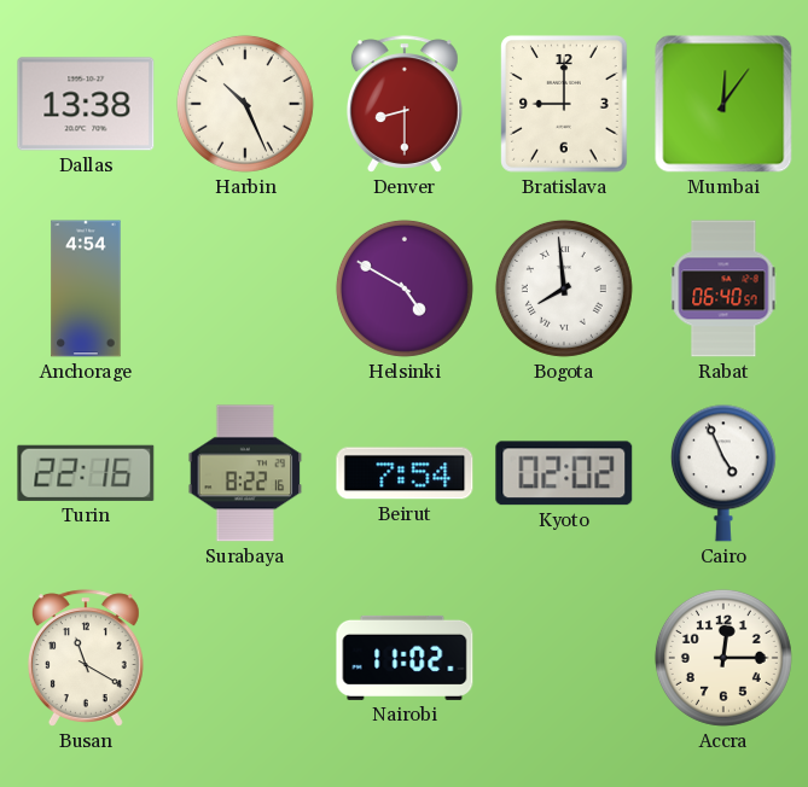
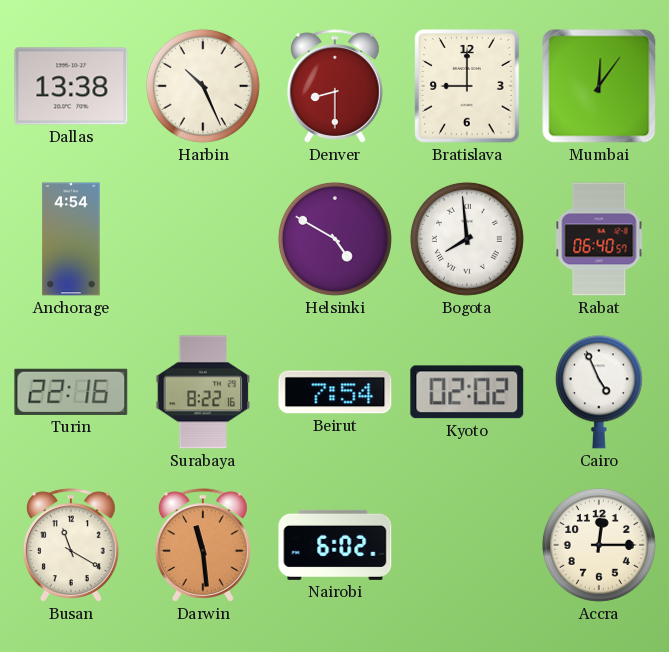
Darwin: none -> 11:29
Nairobi: 11:02 -> 6:02
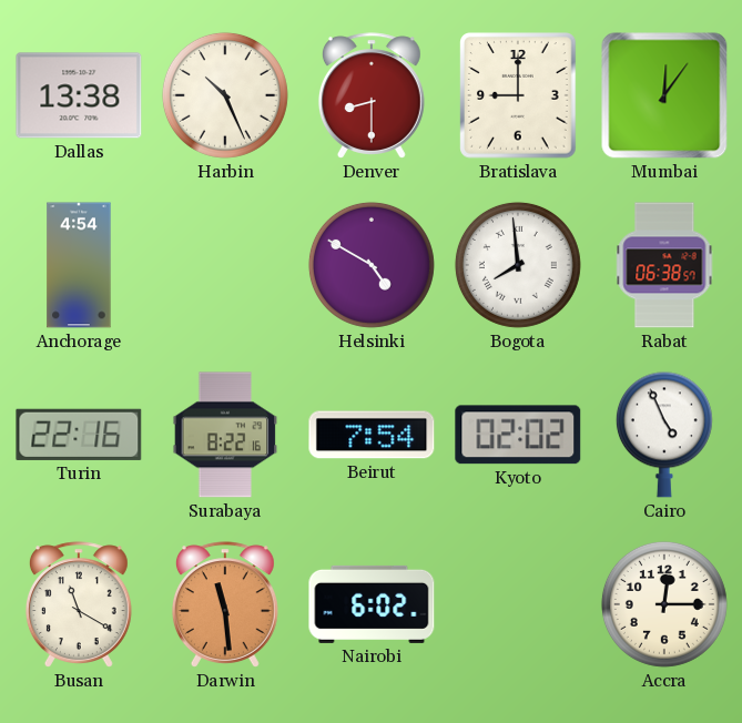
Rabat: 06:40 -> 06:38
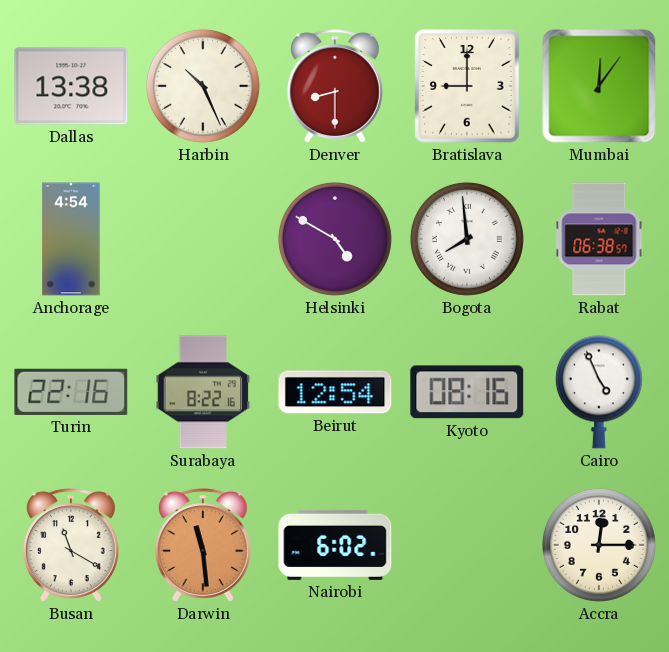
Beirut: 7:54 -> 12:54
Kyoto: 02:02 -> 08:16
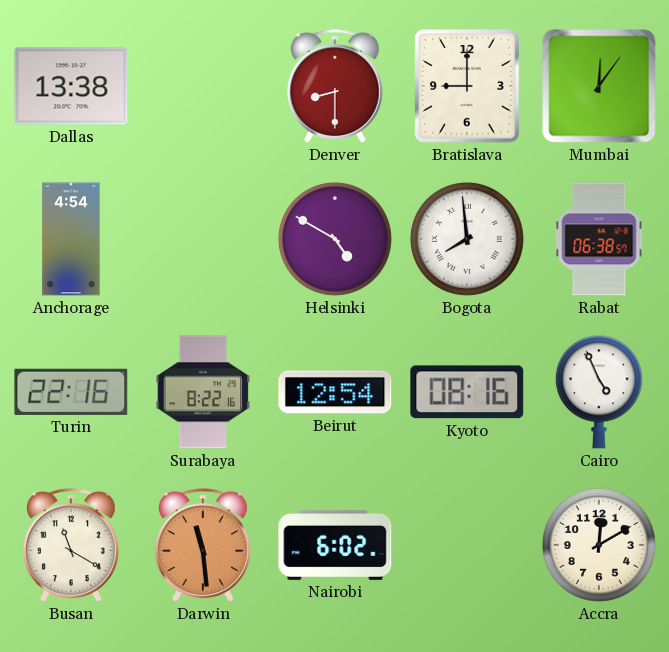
Harbin: 10:26 -> none
Accra: 12:15 -> 12:10
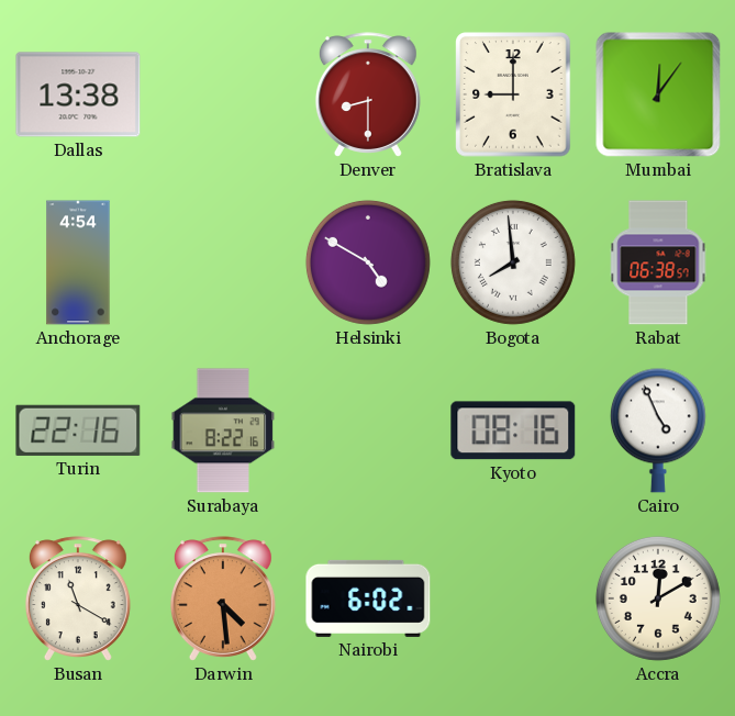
Beirut: 12:54 -> none
Darwin: 11:29 -> 4:29
